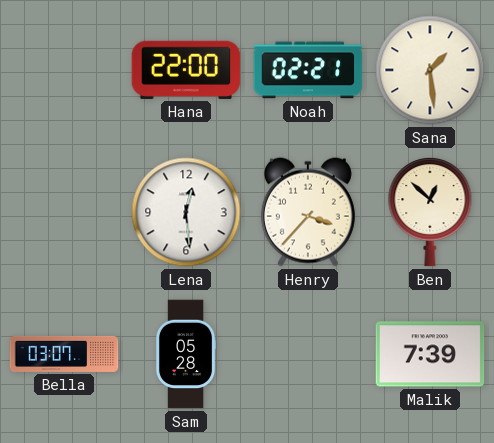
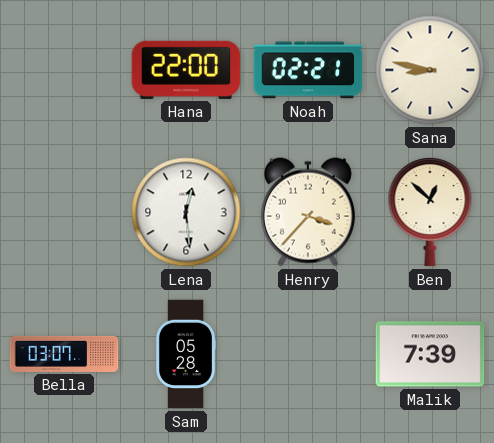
Sana: 1:29 -> 8:47
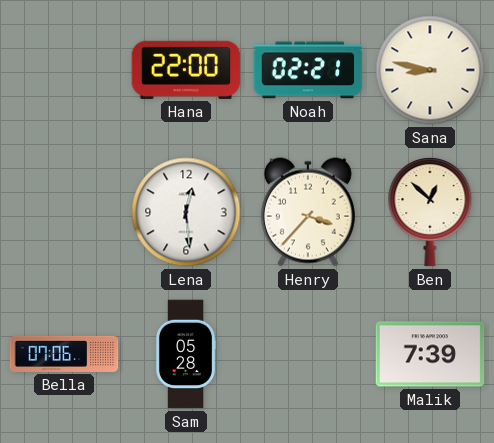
Bella: 03:07 -> 07:06
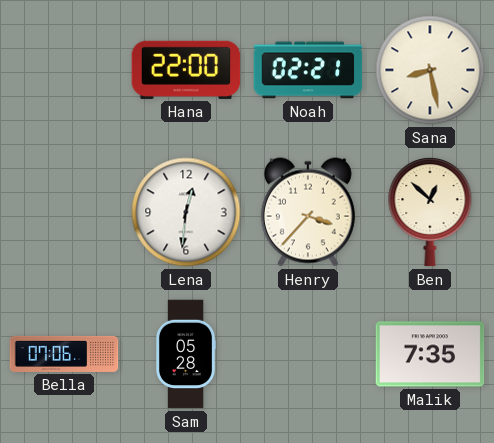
Sana: 8:47 -> 8:28
Lena: 12:29 -> 12:31
Malik: 7:39 -> 7:35
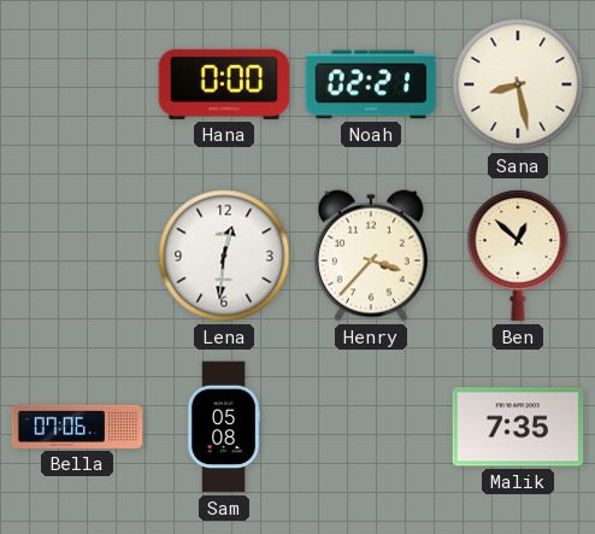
Hana: 22:00 -> 0:00
Sam: 05:28 -> 05:08
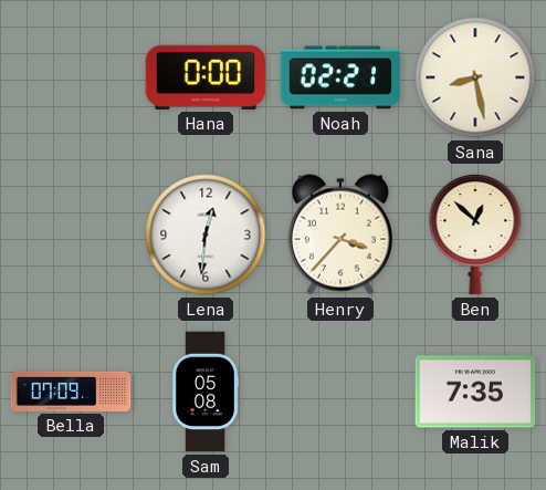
Bella: 07:06 -> 07:09
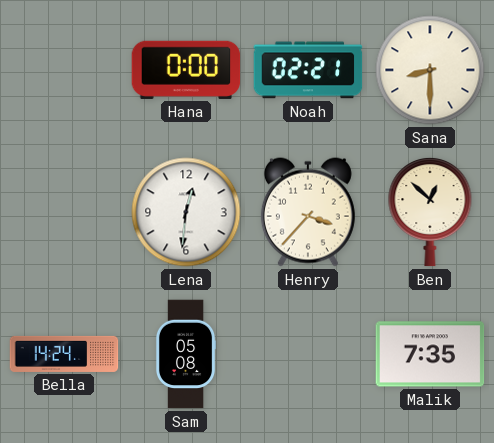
Sana: 8:28 -> 8:30
Bella: 07:09 -> 14:24
